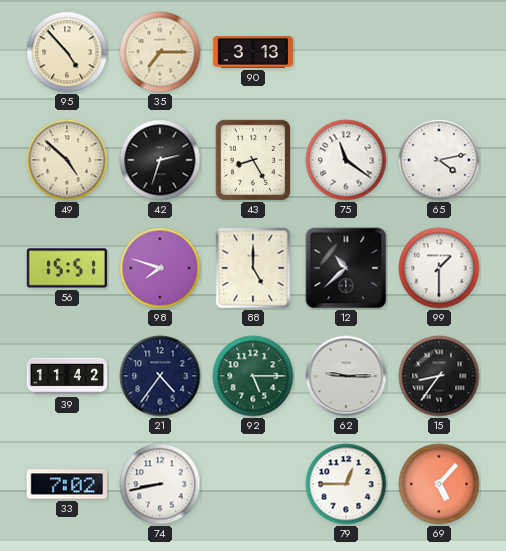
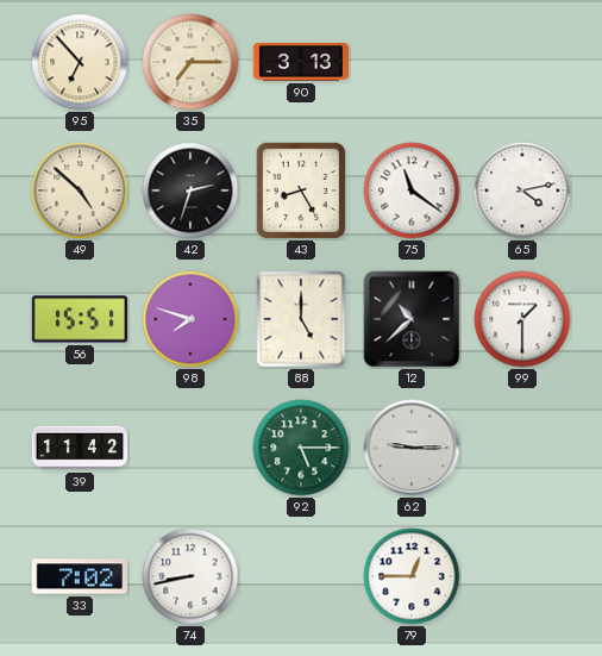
95: 4:53 -> 6:53
21: 4:36 -> none
15: 8:36 -> none
69: 5:07 -> none
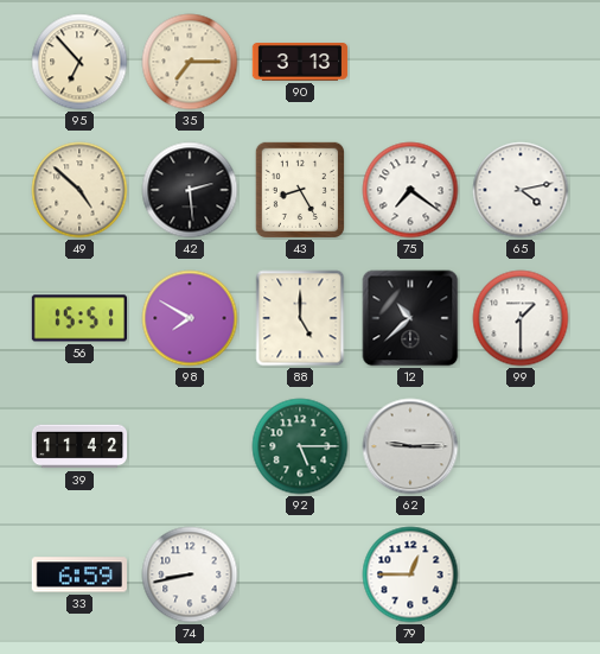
42: 2:33 -> 2:29
75: 11:21 -> 7:21
98: 7:48 -> 7:50
33: 7:02 -> 6:59
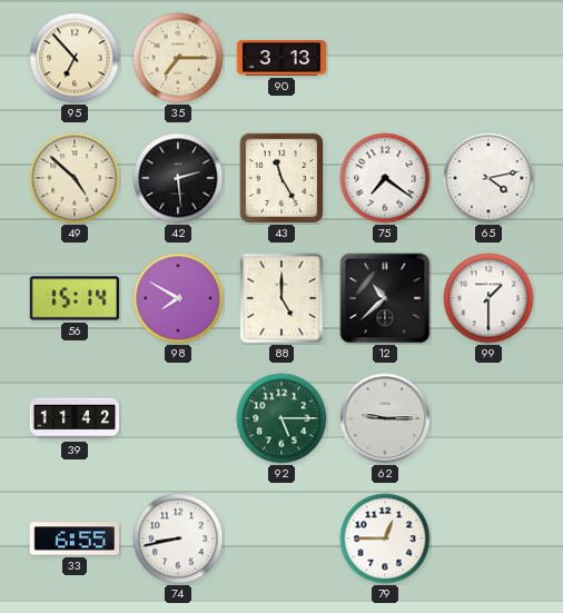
43: 8:25 -> 11:25
56: 15:51 -> 15:14
33: 6:59 -> 6:55
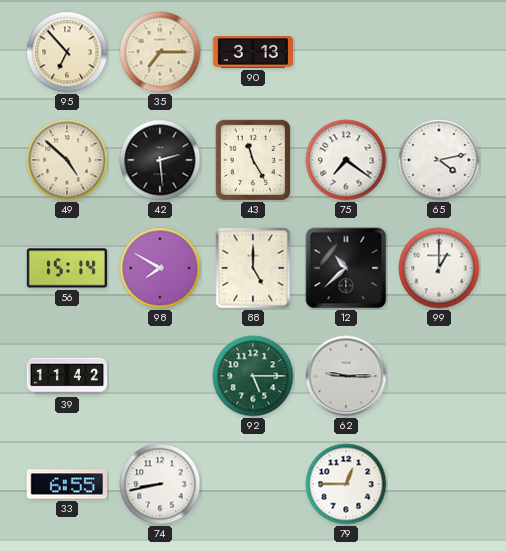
99: 1:30 -> 1:00
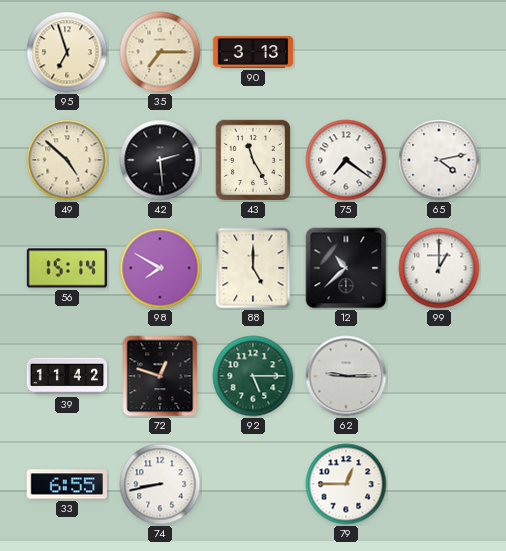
95: 6:53 -> 6:57
72: none -> 12:48
